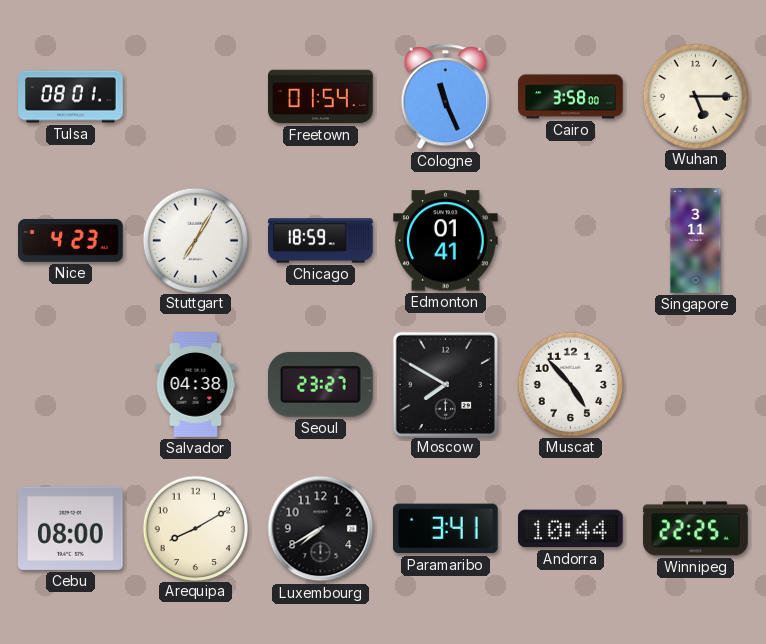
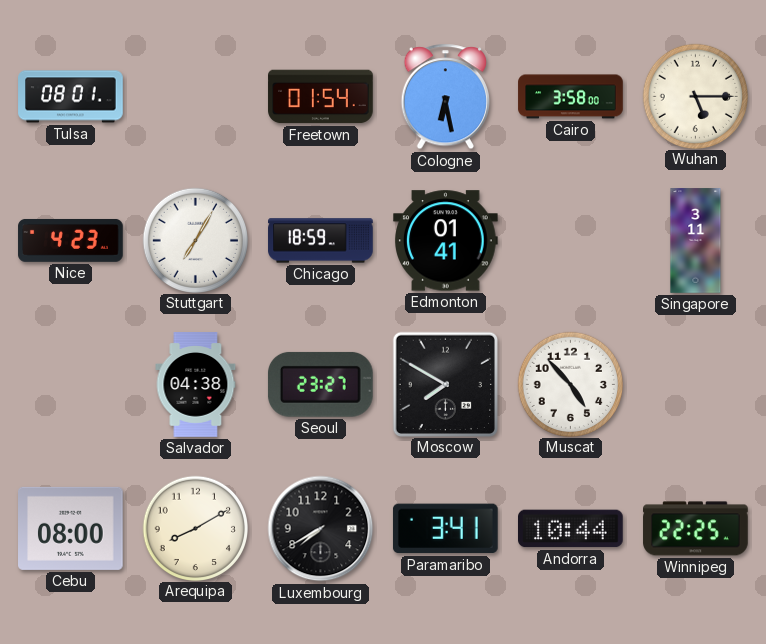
Cologne: 11:26 -> 6:28
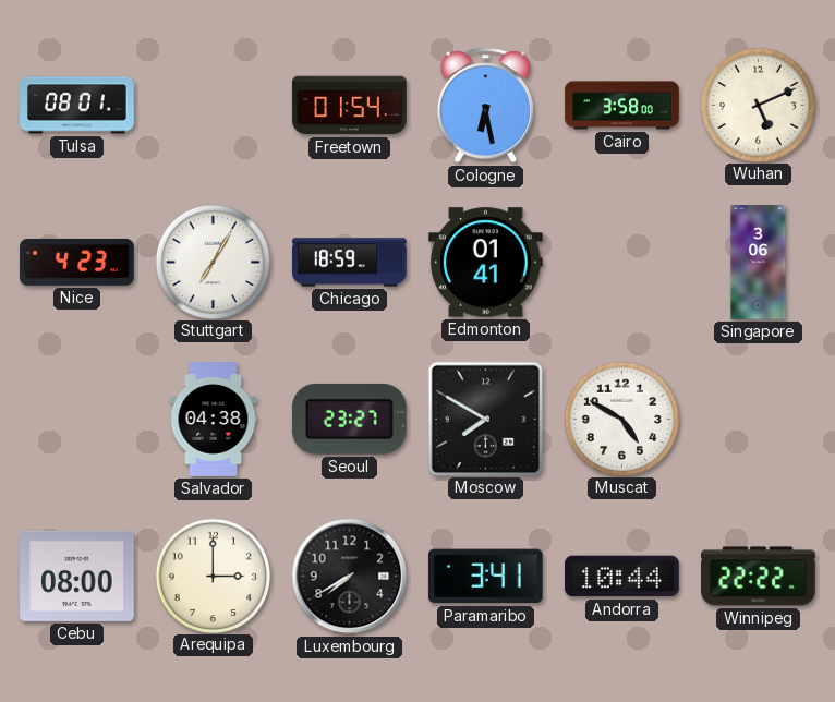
Wuhan: 5:15 -> 5:11
Singapore: 3:11 -> 3:06
Muscat: 4:53 -> 4:50
Arequipa: 8:10 -> 3:00
Winnipeg: 22:25 -> 22:22
